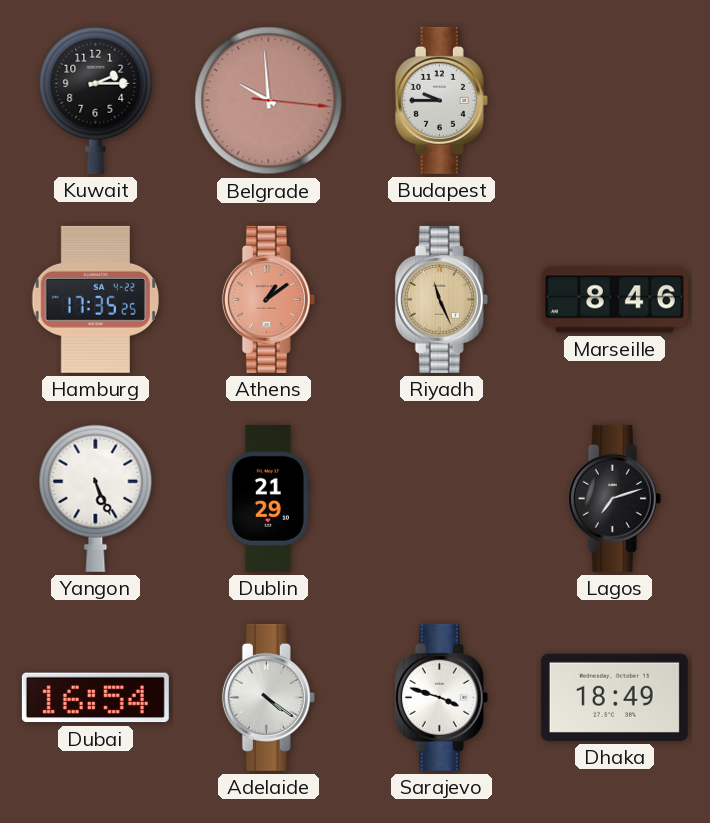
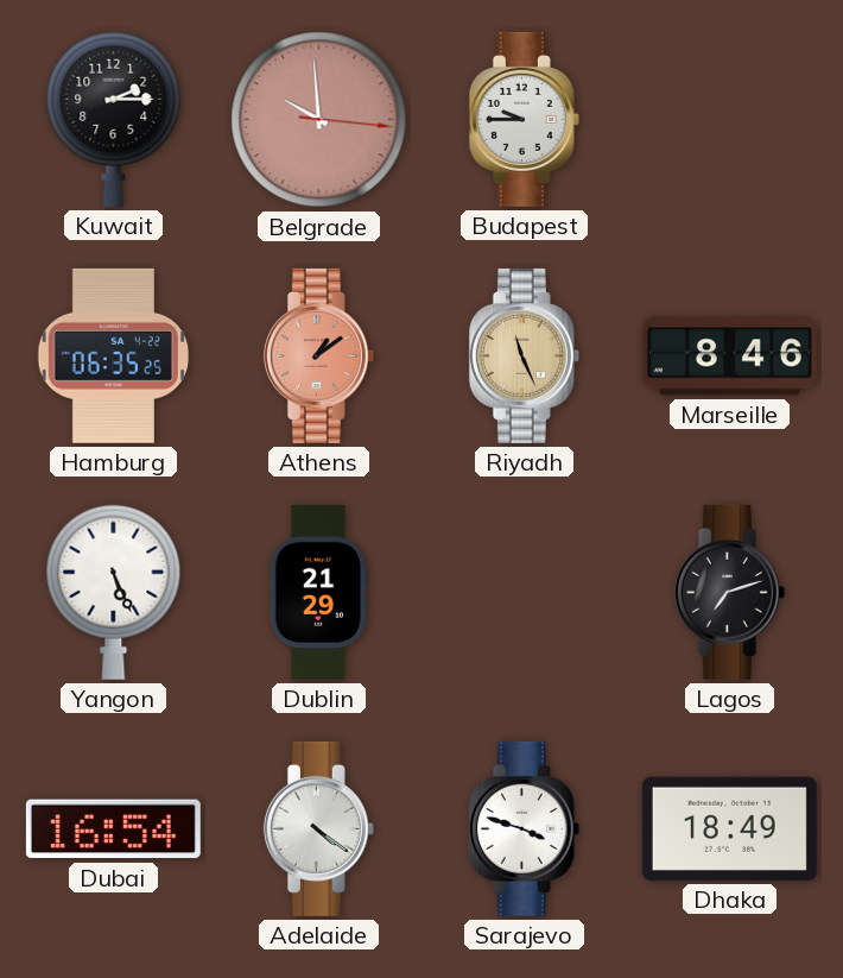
Hamburg: 17:35 -> 06:35
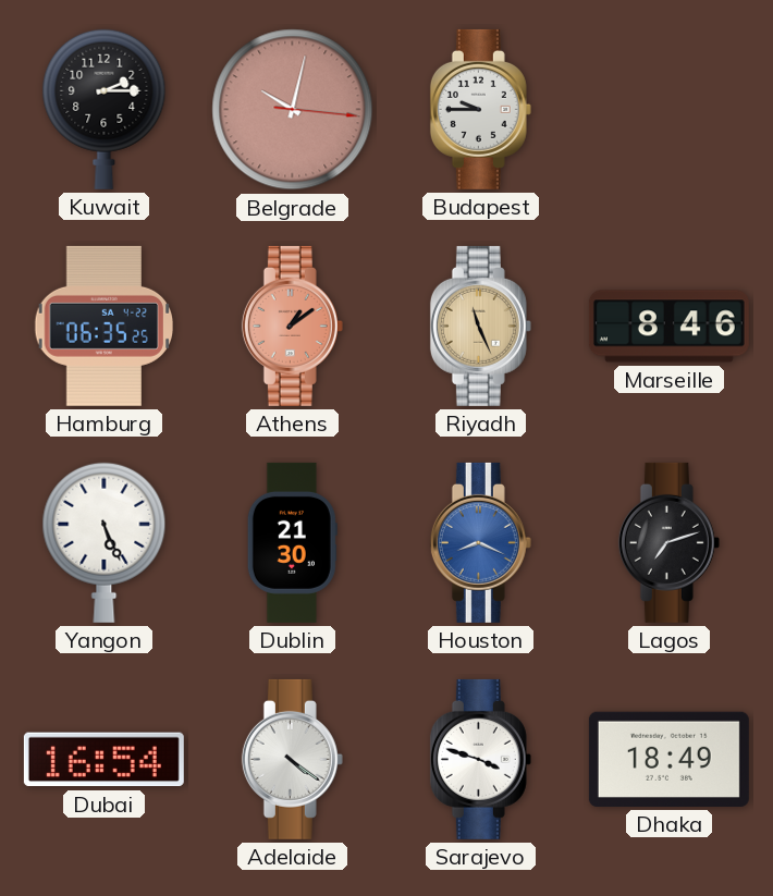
Belgrade: 9:59 -> 10:02
Dublin: 21:29 -> 21:30
Houston: none -> 8:19
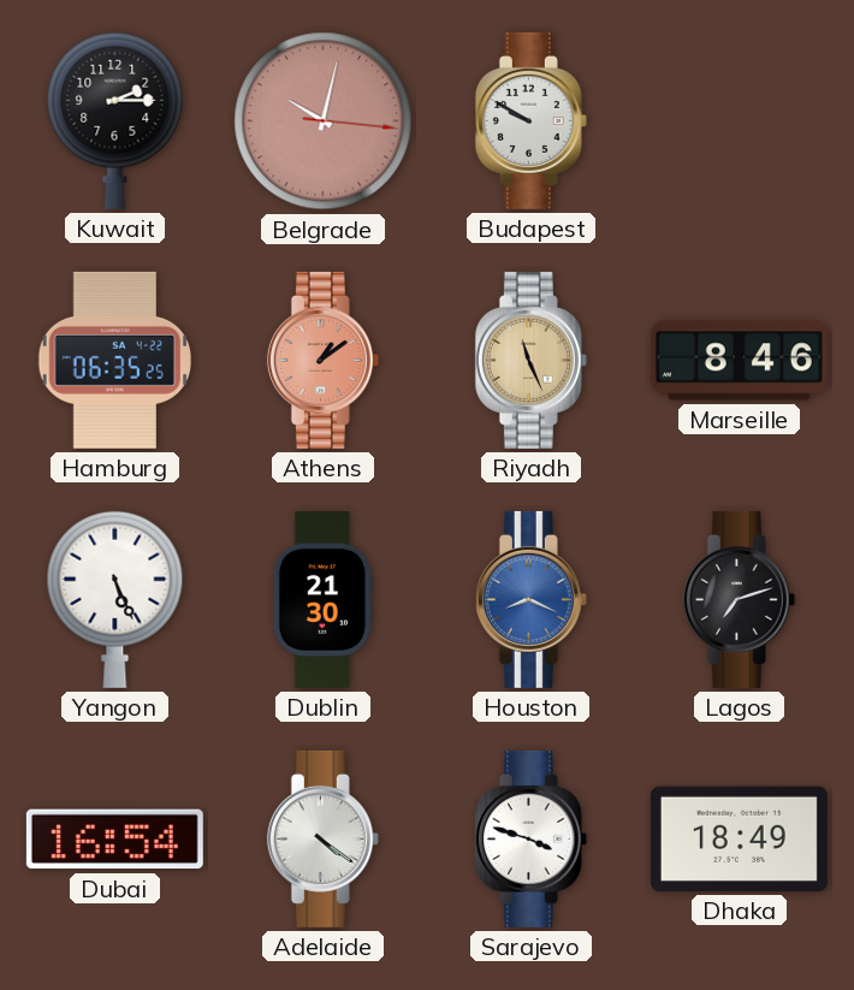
Budapest: 9:45 -> 9:50
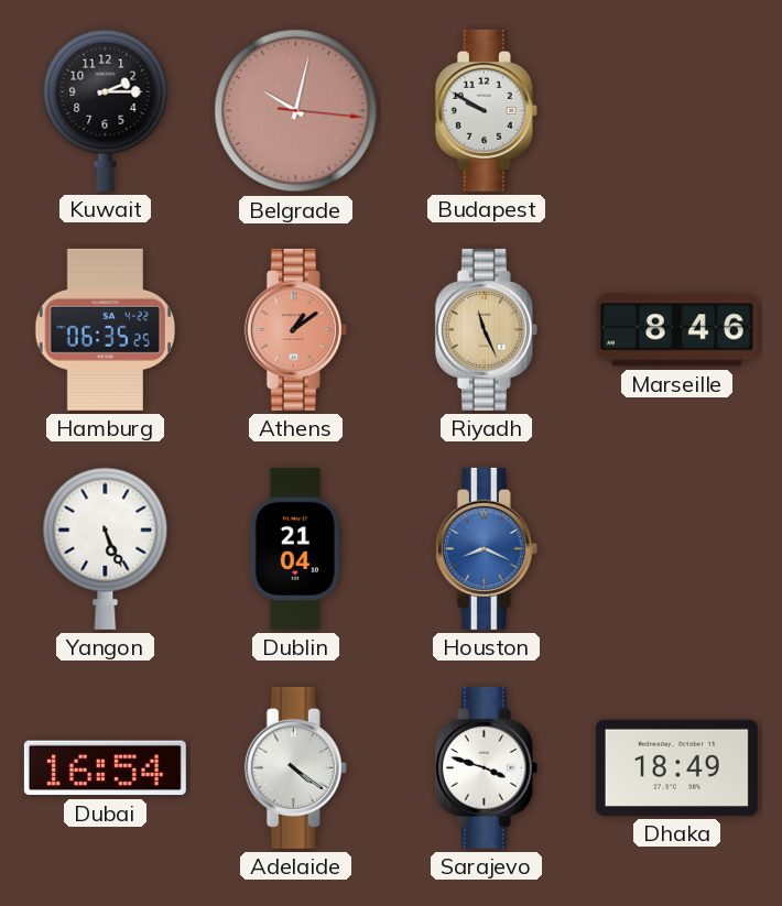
Dublin: 21:30 -> 21:04
Lagos: 7:12 -> none
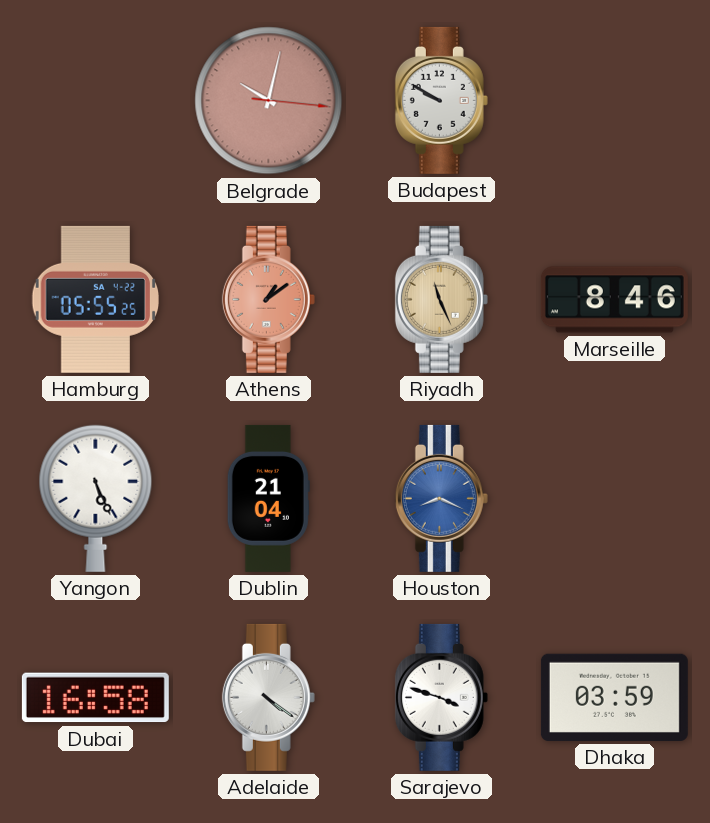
Kuwait: 2:15 -> none
Hamburg: 06:35 -> 05:55
Dubai: 16:54 -> 16:58
Dhaka: 18:49 -> 03:59
